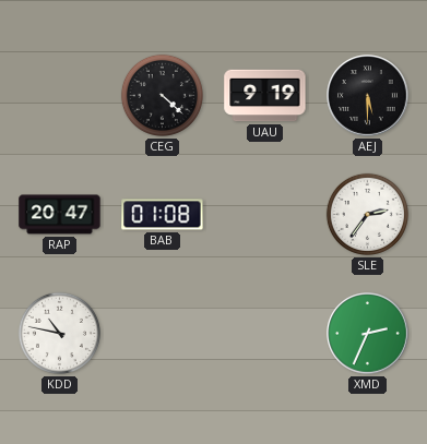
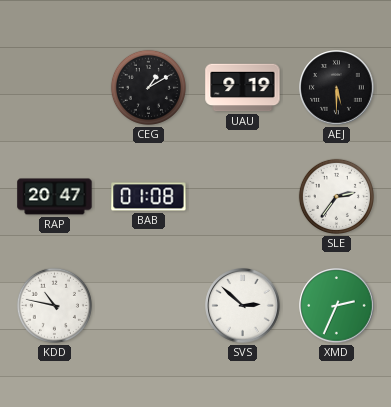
CEG: 4:22 -> 1:10
SVS: none -> 2:52
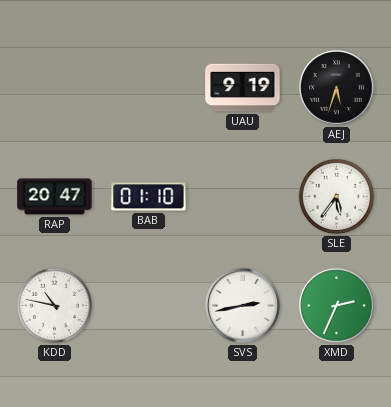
CEG: 1:10 -> none
AEJ: 5:30 -> 5:33
BAB: 01:08 -> 01:10
SLE: 2:36 -> 5:36
SVS: 2:52 -> 2:43
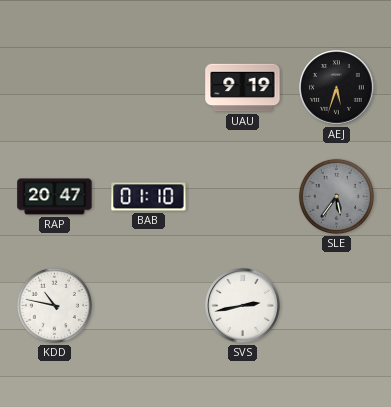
SLE dial: white -> grey
XMD: 2:34 -> none
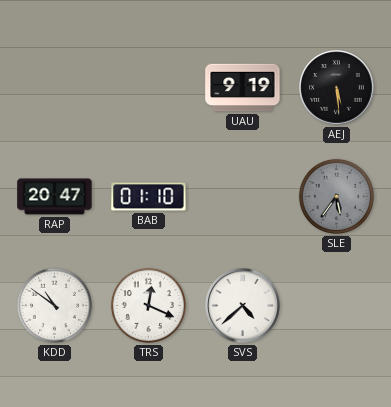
AEJ: 5:33 -> 5:29
KDD: 10:47 -> 10:51
TRS: none -> 12:19
SVS: 2:43 -> 4:38
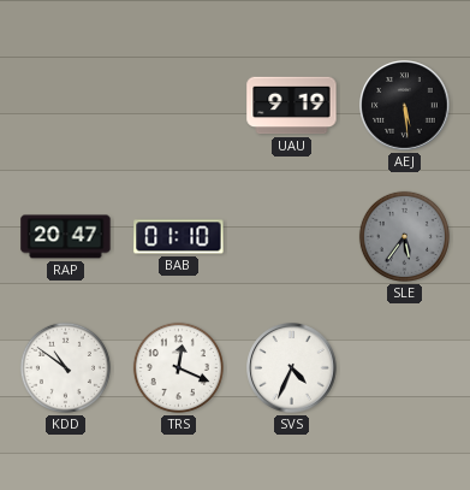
SVS: 4:38 -> 4:34
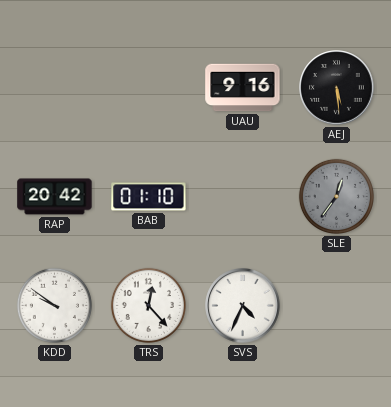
UAU: 9:19 -> 9:16
RAP: 20:47 -> 20:42
SLE: 5:36 -> 12:36
KDD: 10:51 -> 9:51
TRS: 12:19 -> 12:23
